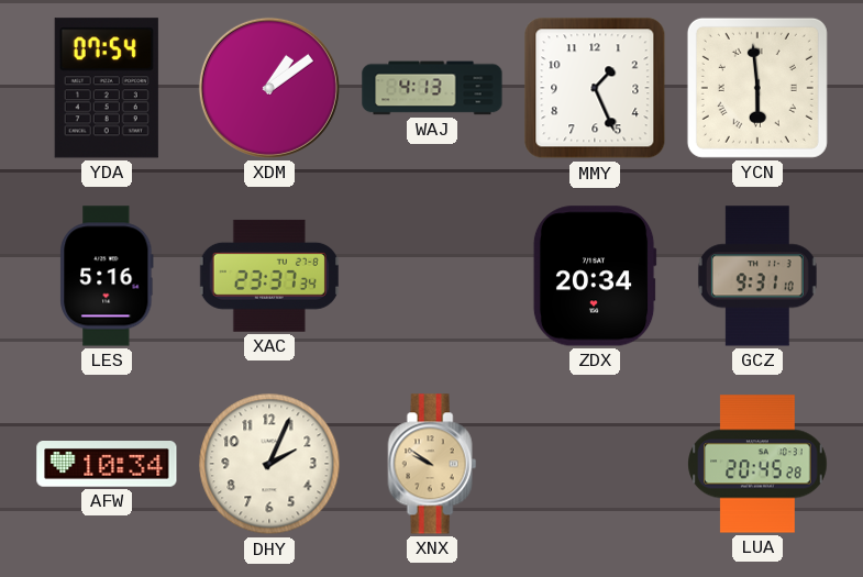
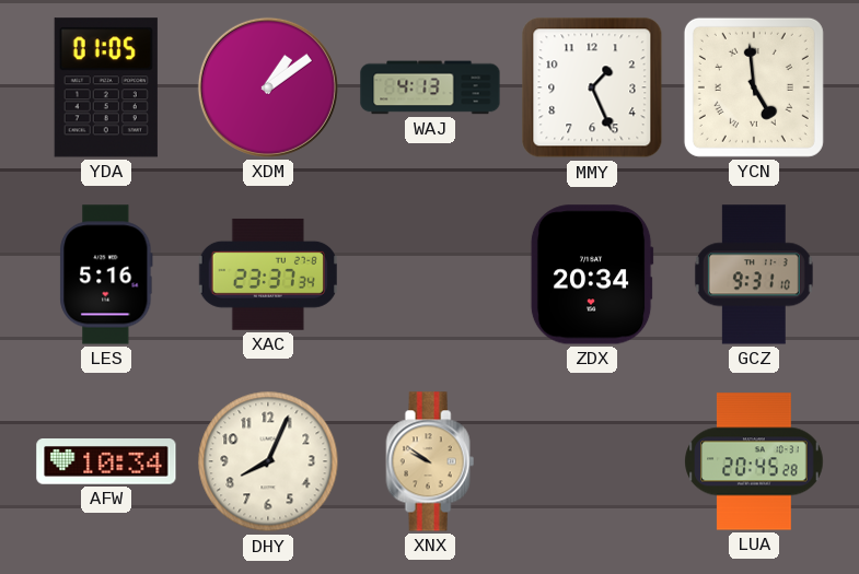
YDA: 07:54 -> 01:05
YCN: 5:59 -> 4:59
DHY: 2:04 -> 8:04
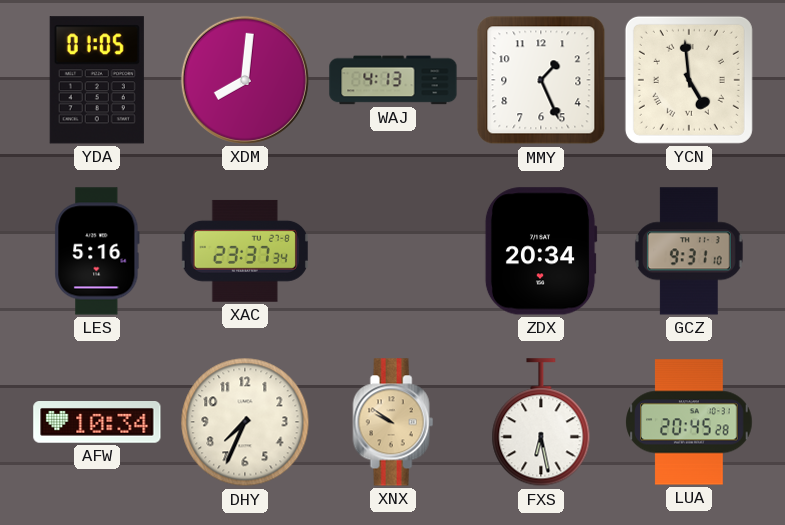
XDM: 1:09 -> 8:01
DHY: 8:04 -> 7:34
FXS: none -> 6:28
